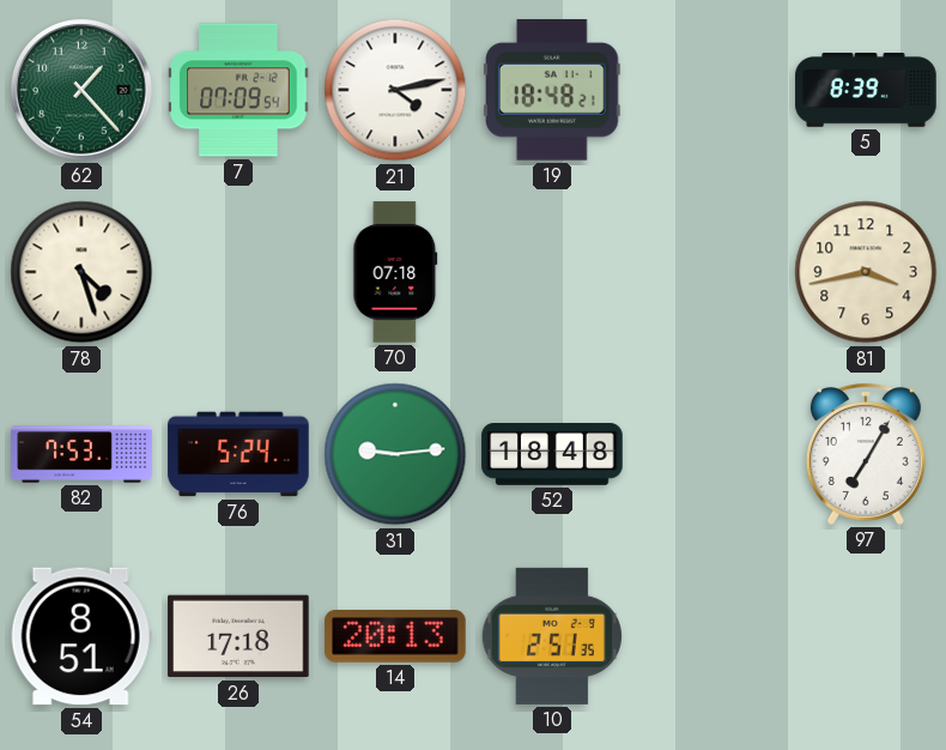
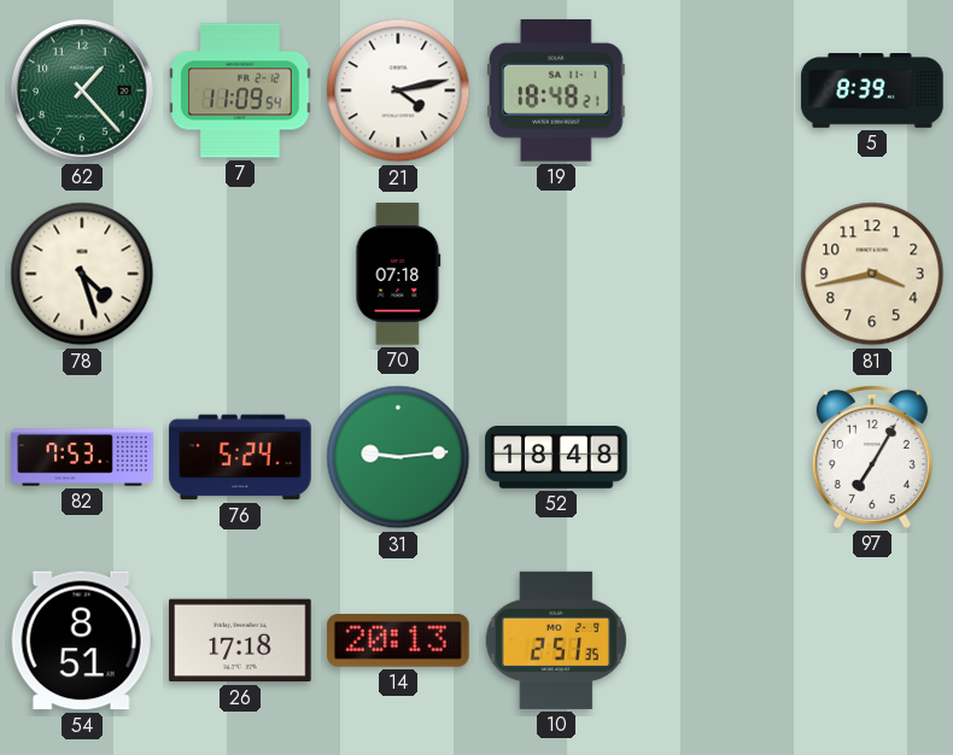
7: 07:09 -> 11:09
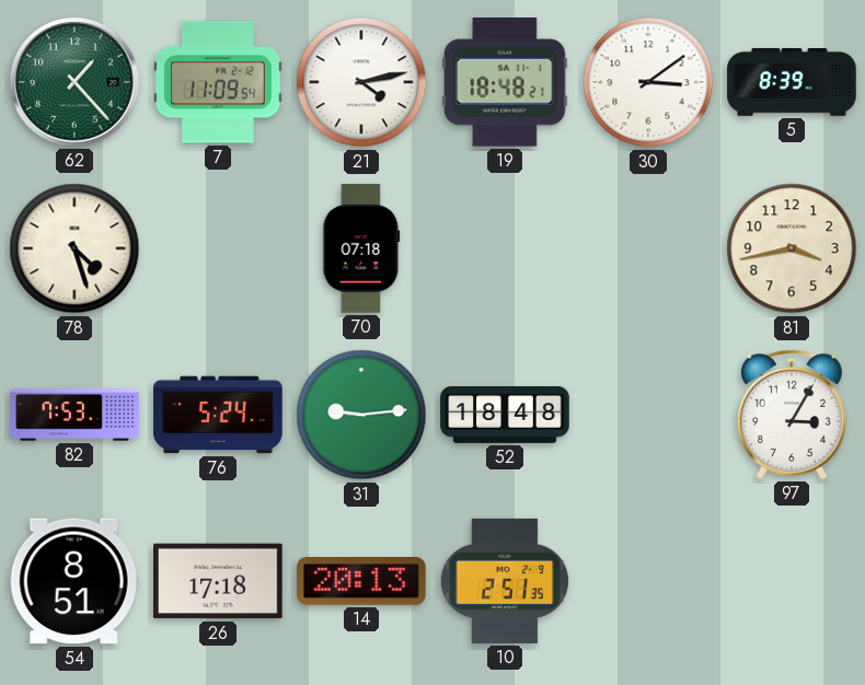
30: none -> 3:09
97: 7:05 -> 3:05
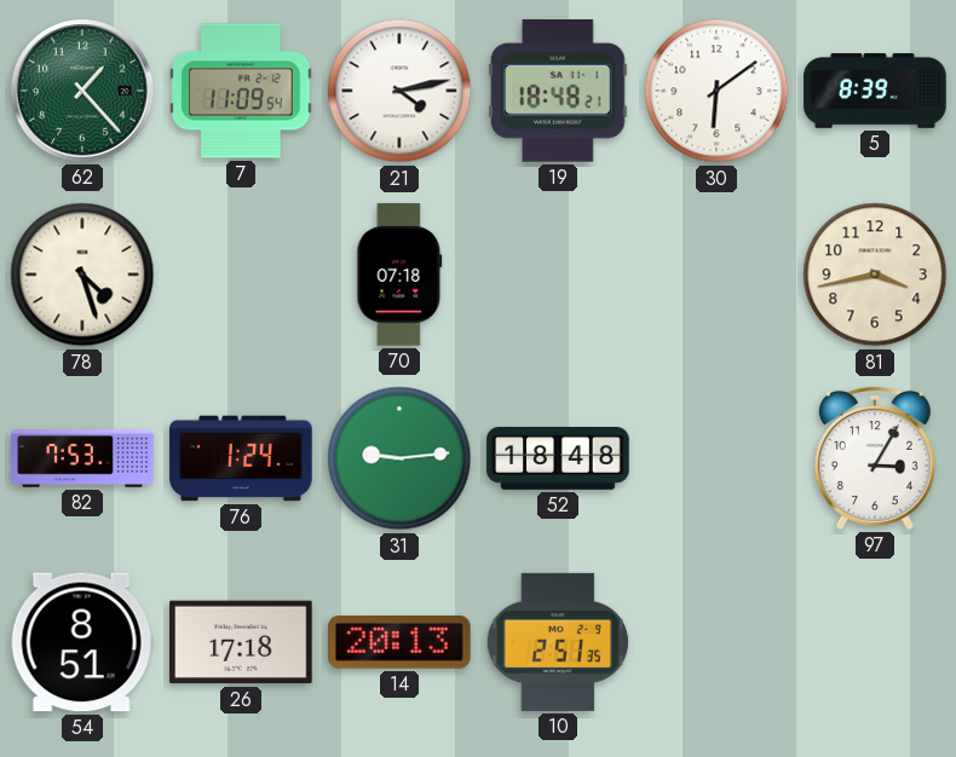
30: 3:09 -> 6:09
76: 5:24 -> 1:24
